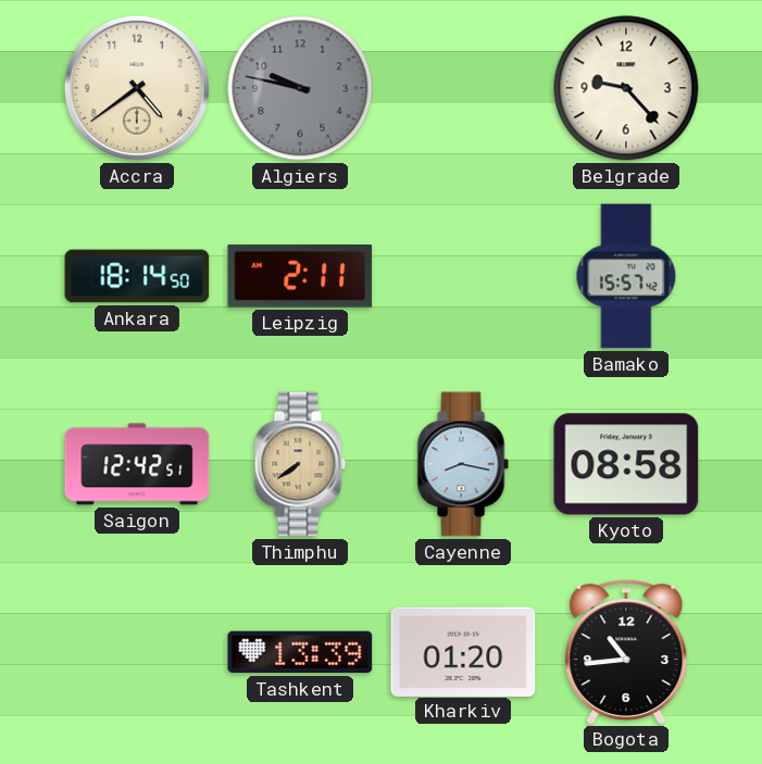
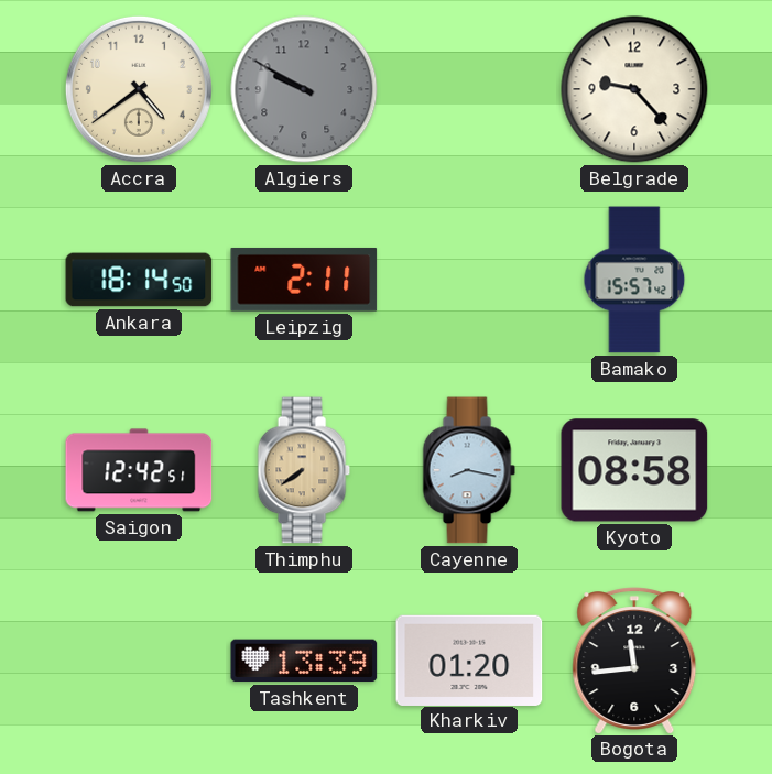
Algiers: 9:47 -> 9:50
Bogota: 10:44 -> 11:44
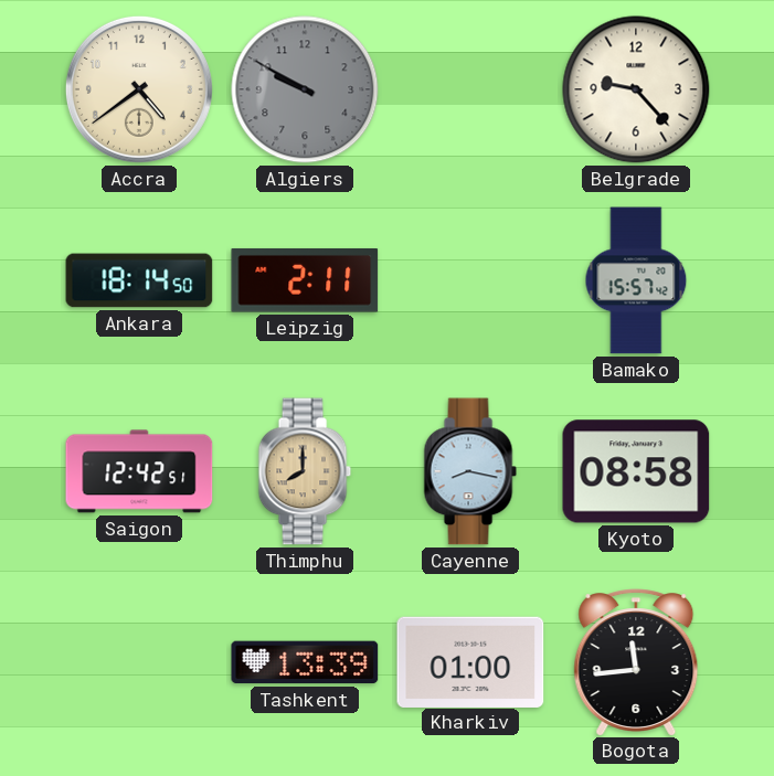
Thimphu: 7:39 -> 8:00
Kharkiv: 01:20 -> 01:00
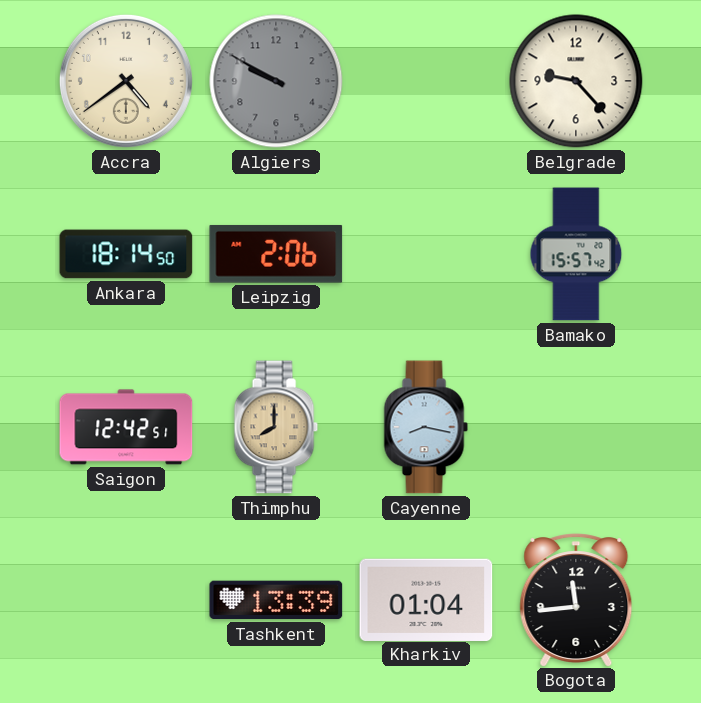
Leipzig: 2:11 -> 2:06
Kyoto: 08:58 -> none
Kharkiv: 01:00 -> 01:04
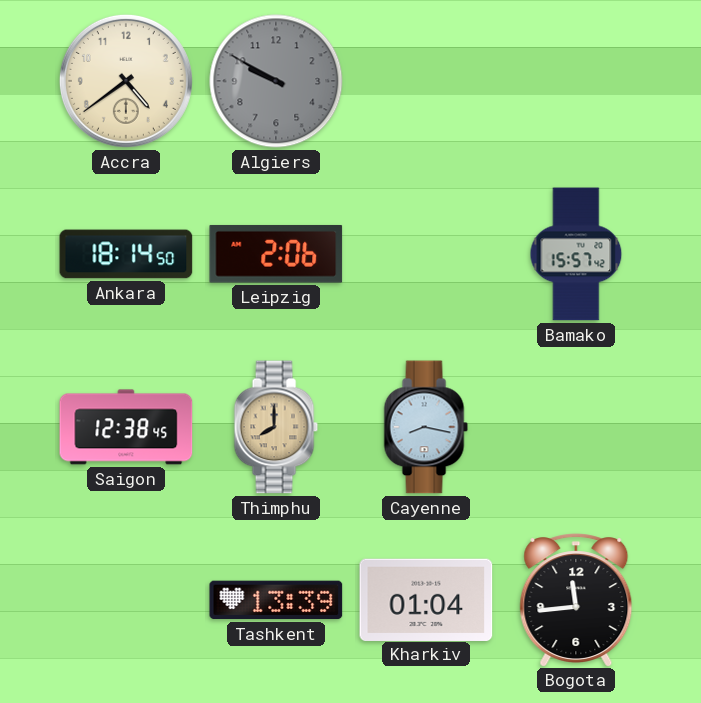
Belgrade: 9:23 -> none
Saigon: 12:42 -> 12:38
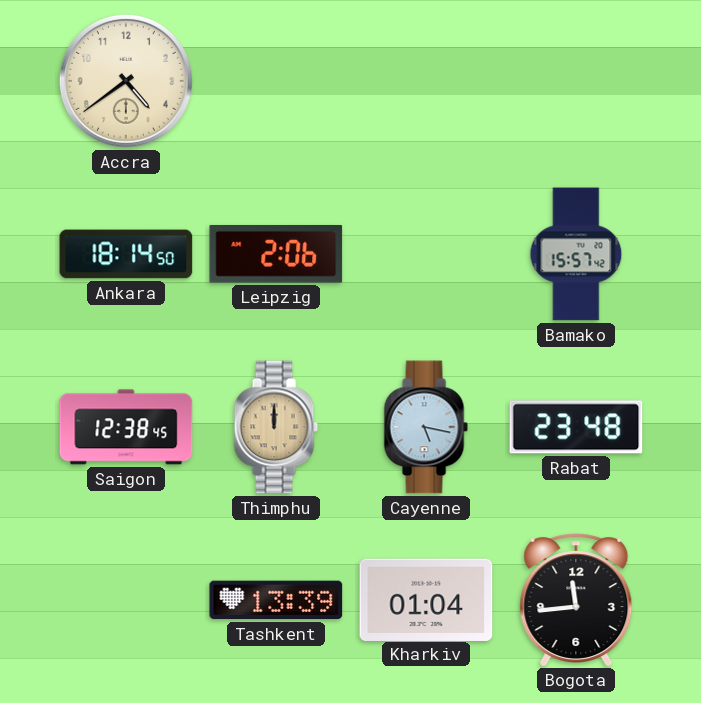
Algiers: 9:50 -> none
Thimphu: 8:00 -> 12:00
Cayenne: 8:17 -> 5:17
Rabat: none -> 23:48
